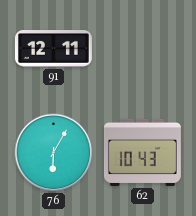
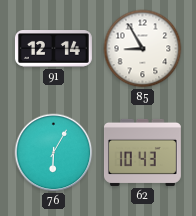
91: 12:11 -> 12:14
85: none -> 8:55
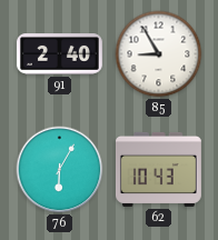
91: 12:14 -> 2:40
